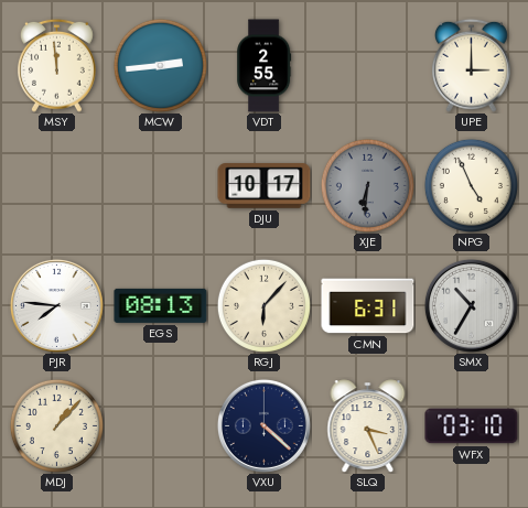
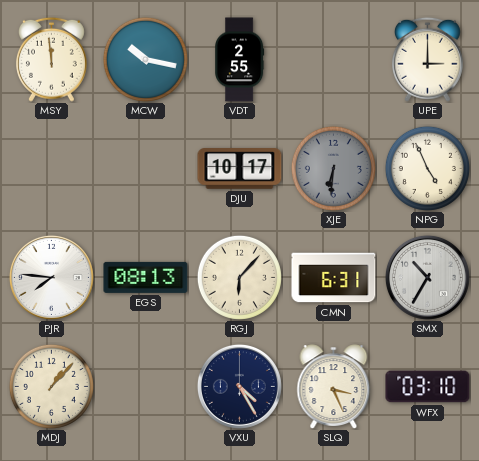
MCW: 2:44 -> 10:17
VXU: 4:22 -> 4:25
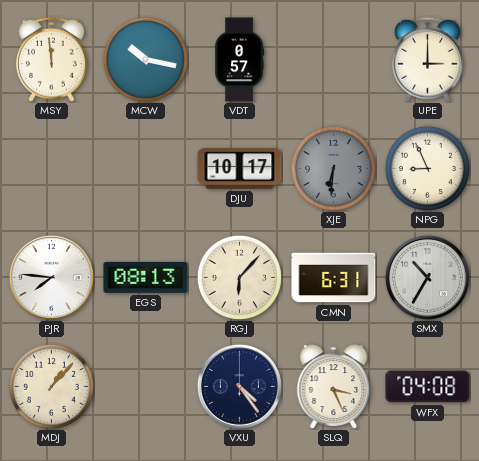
VDT: 2:55 -> 0:57
NPG: 4:56 -> 8:56
VXU: 4:25 -> 4:24
WFX: 03:10 -> 04:08
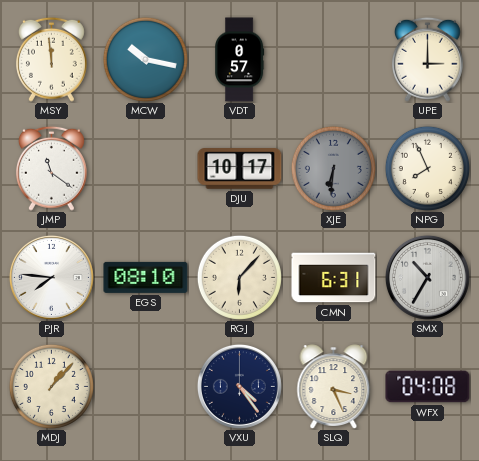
JMP: none -> 11:21
NPG: 8:56 -> 7:56
EGS: 08:13 -> 08:10
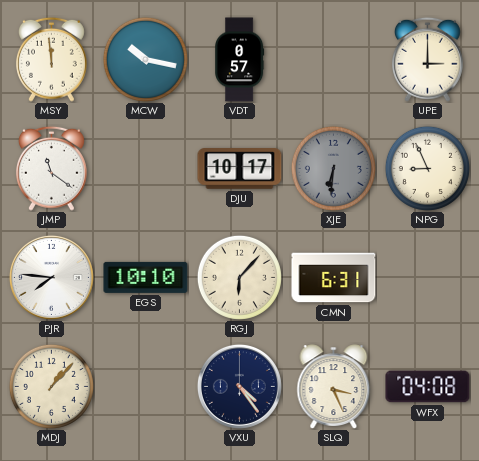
NPG: 7:56 -> 8:56
EGS: 08:10 -> 10:10
SMX: 10:35 -> none
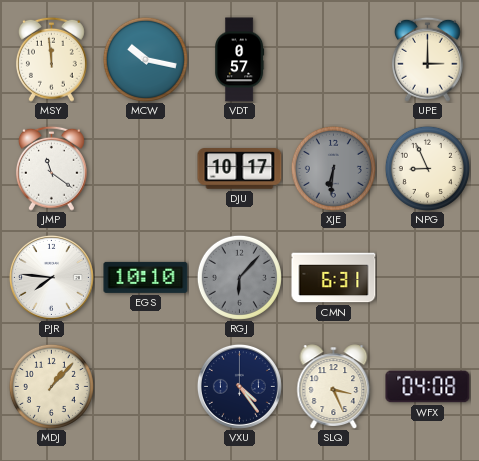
RGJ dial: cream -> grey
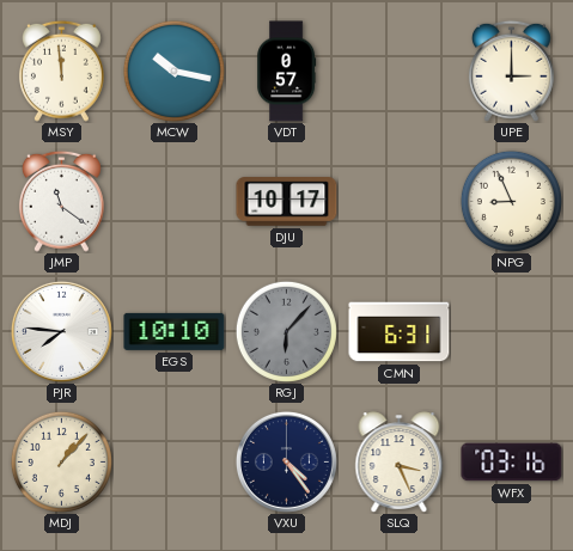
XJE: 6:31 -> none
WFX: 04:08 -> 03:16
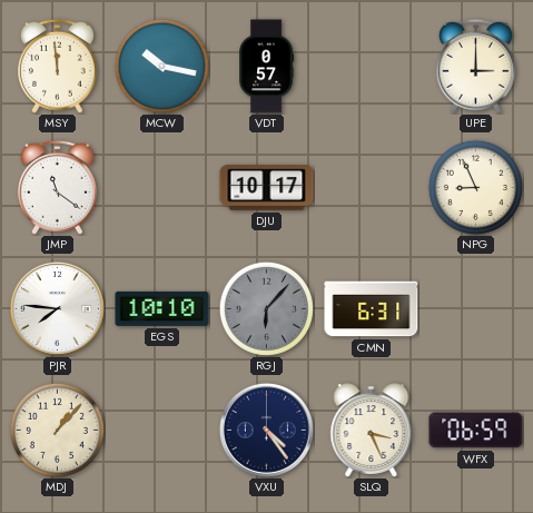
WFX: 03:16 -> 06:59
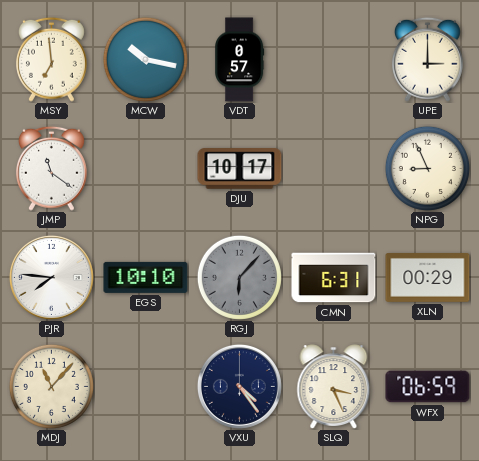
MSY: 11:59 -> 6:59
XLN: none -> 00:29
MDJ: 1:07 -> 11:07
